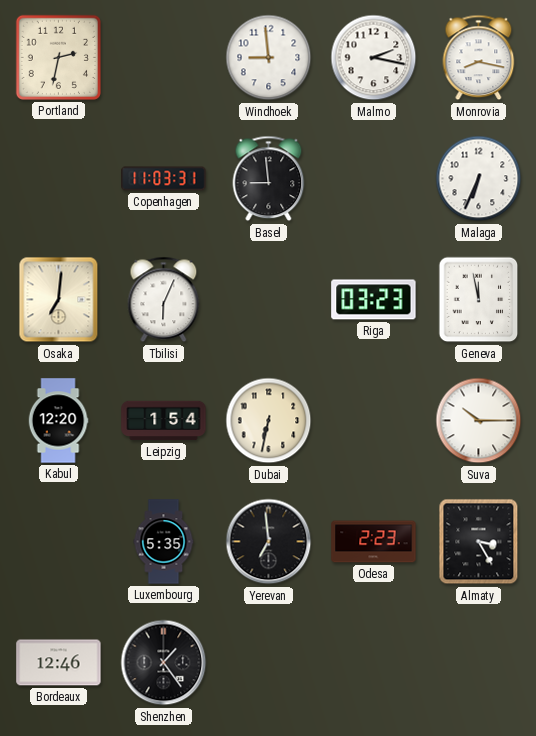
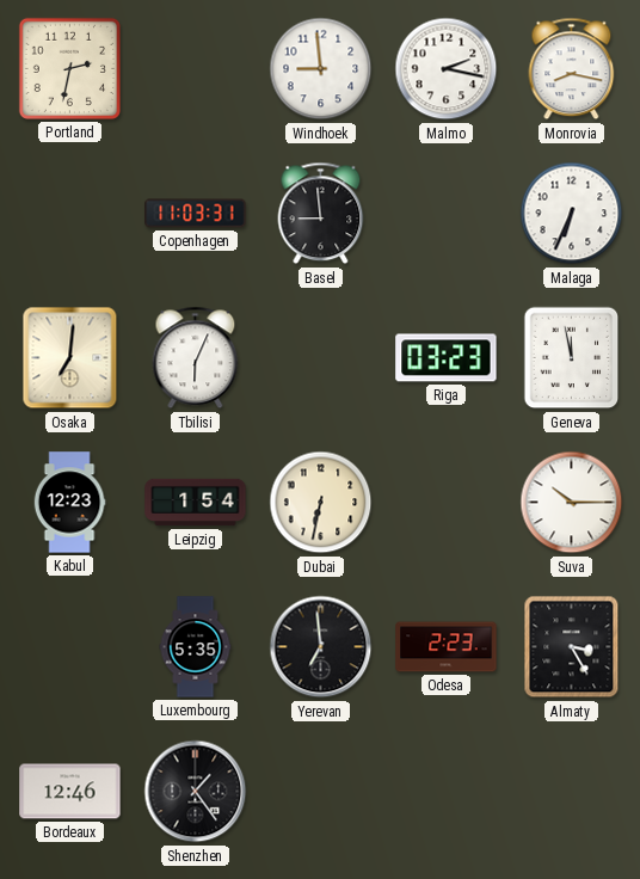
Kabul: 12:20 -> 12:23
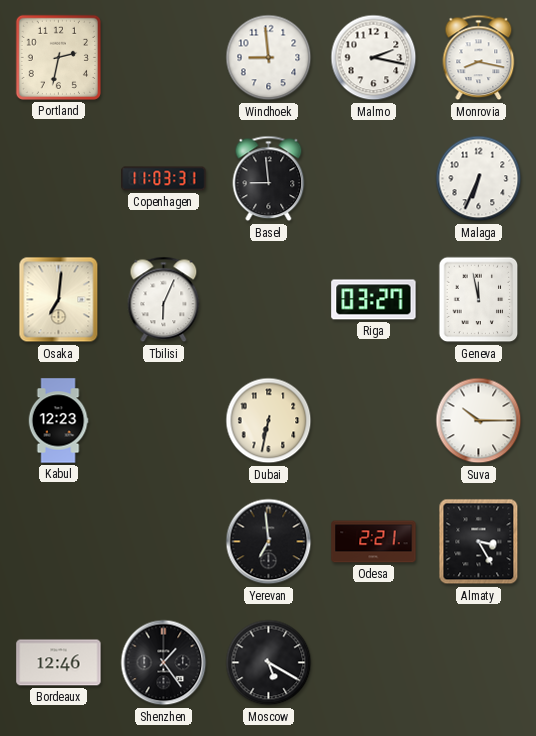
Riga: 03:23 -> 03:27
Leipzig: 1:54 -> none
Luxembourg: 5:35 -> none
Odesa: 2:23 -> 2:21
Moscow: none -> 5:20
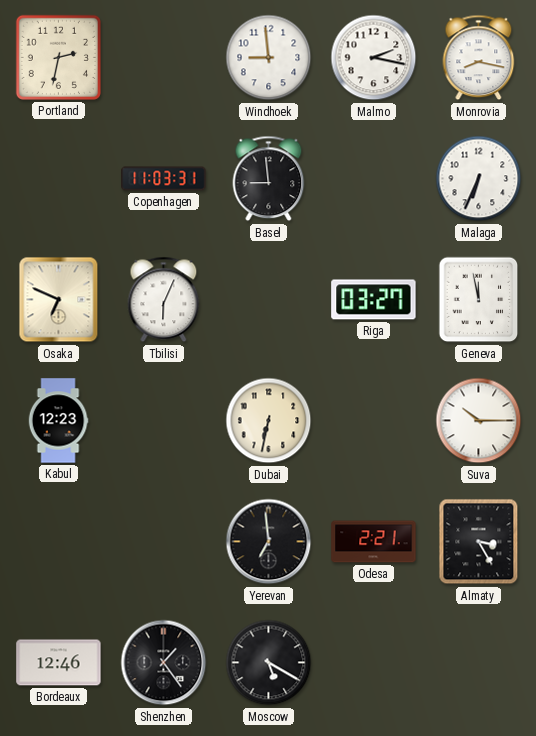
Osaka: 7:01 -> 6:49
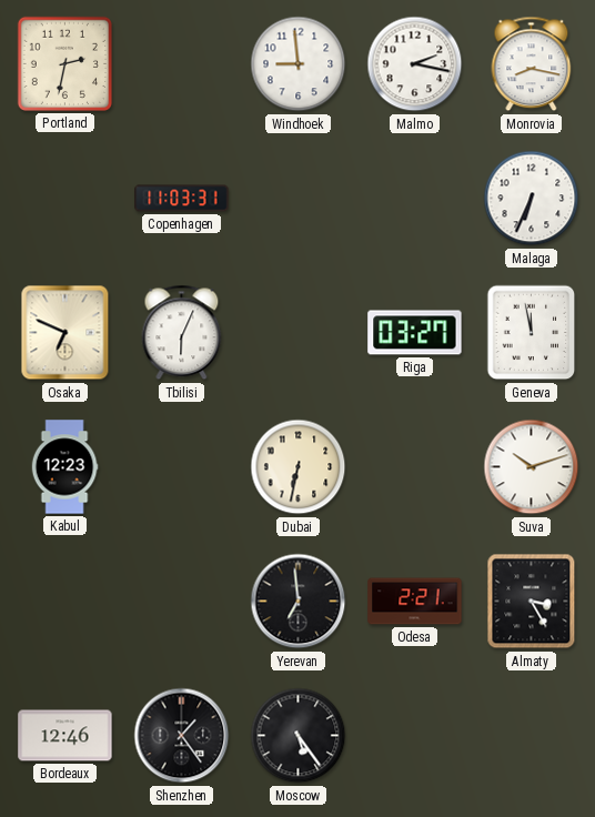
Basel: 8:59 -> none
Suva: 10:15 -> 10:12
Moscow: 5:20 -> 5:24
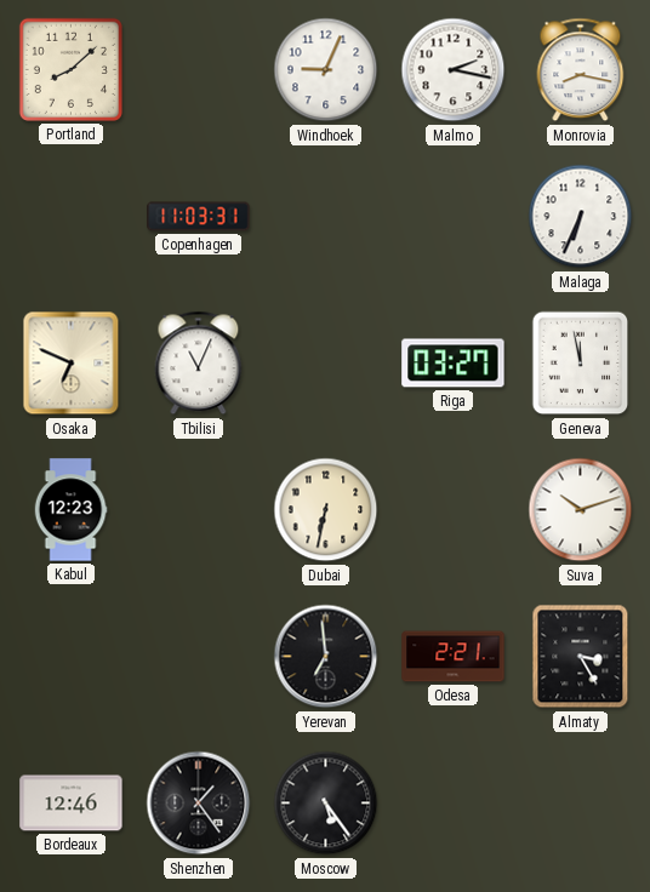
Portland: 2:32 -> 8:08
Windhoek: 8:59 -> 9:04
Tbilisi: 6:04 -> 11:04
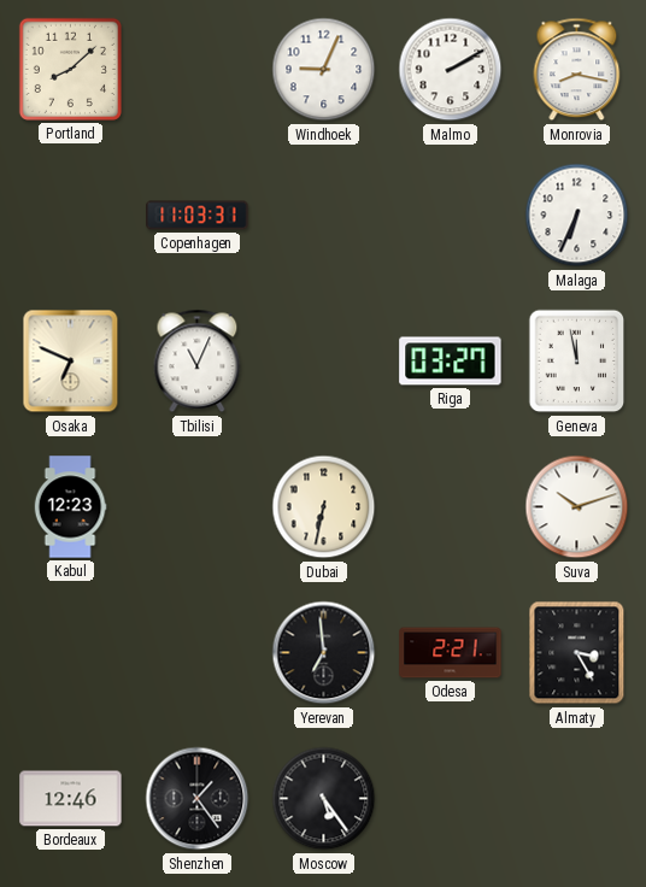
Malmo: 2:17 -> 2:10
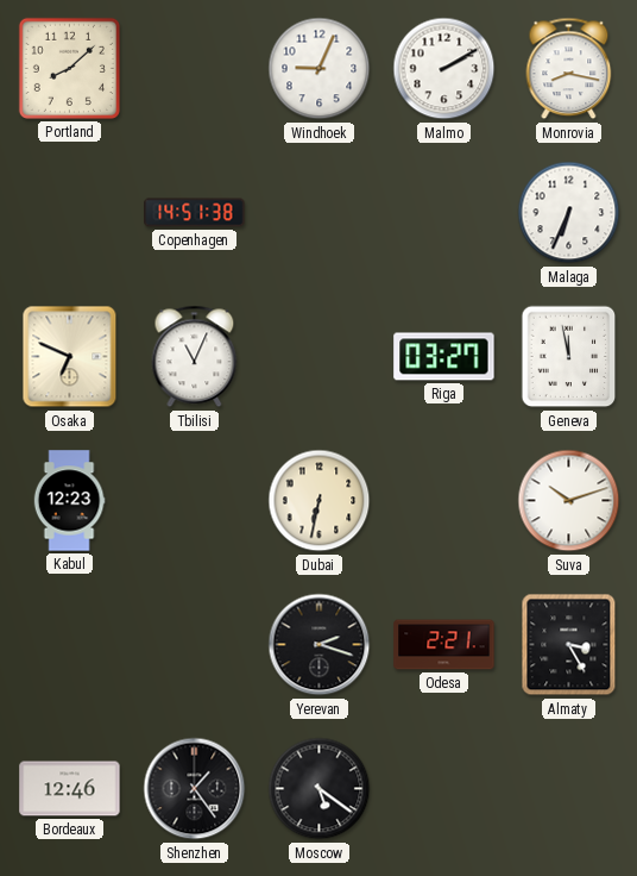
Copenhagen: 11:03 -> 14:51
Yerevan: 6:59 -> 2:18
Moscow: 5:24 -> 5:21
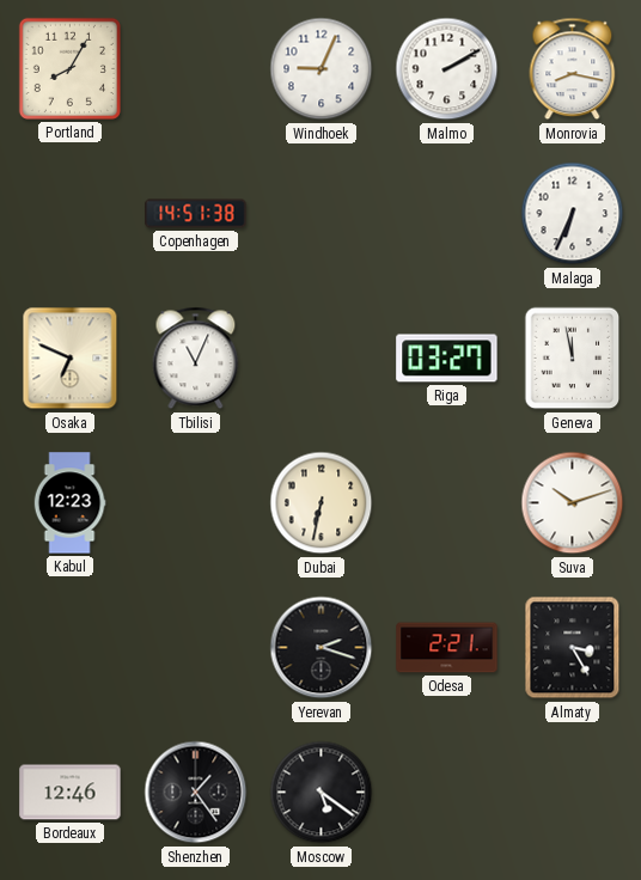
Portland: 8:08 -> 8:05
